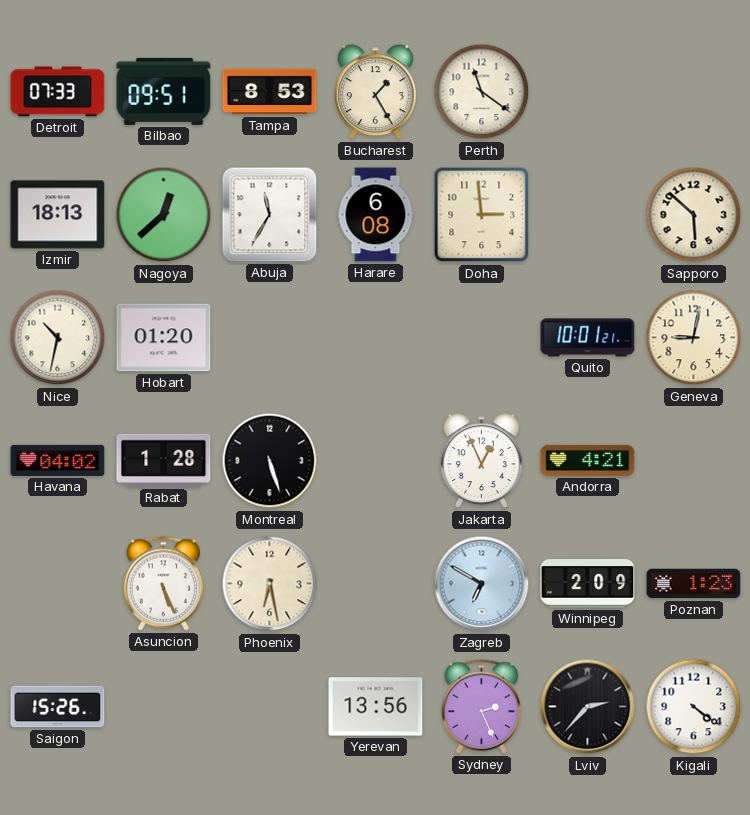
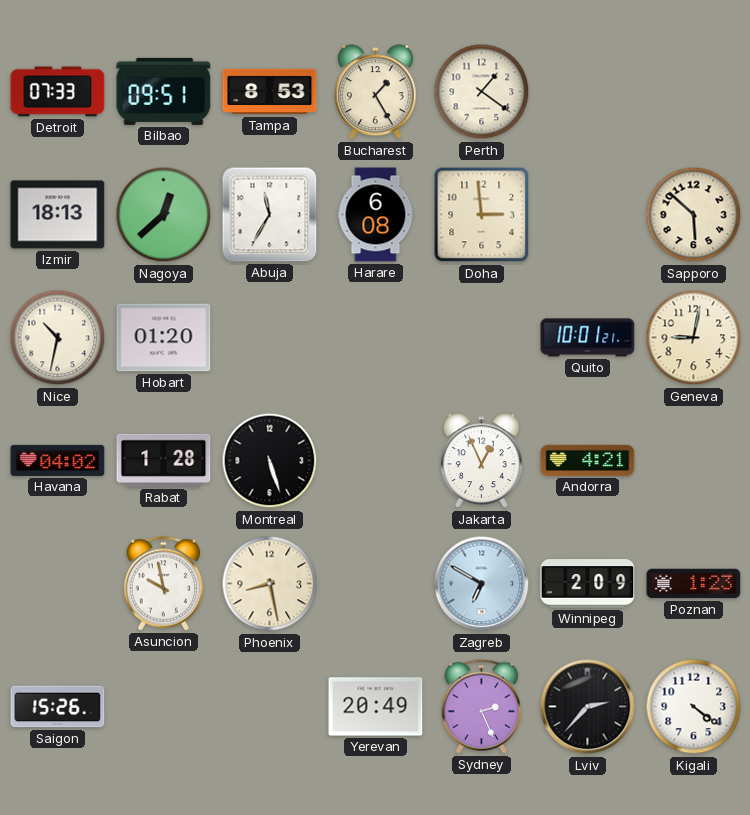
Perth: 11:21 -> 1:21
Asuncion: 5:26 -> 9:58
Phoenix: 6:28 -> 8:28
Yerevan: 13:56 -> 20:49
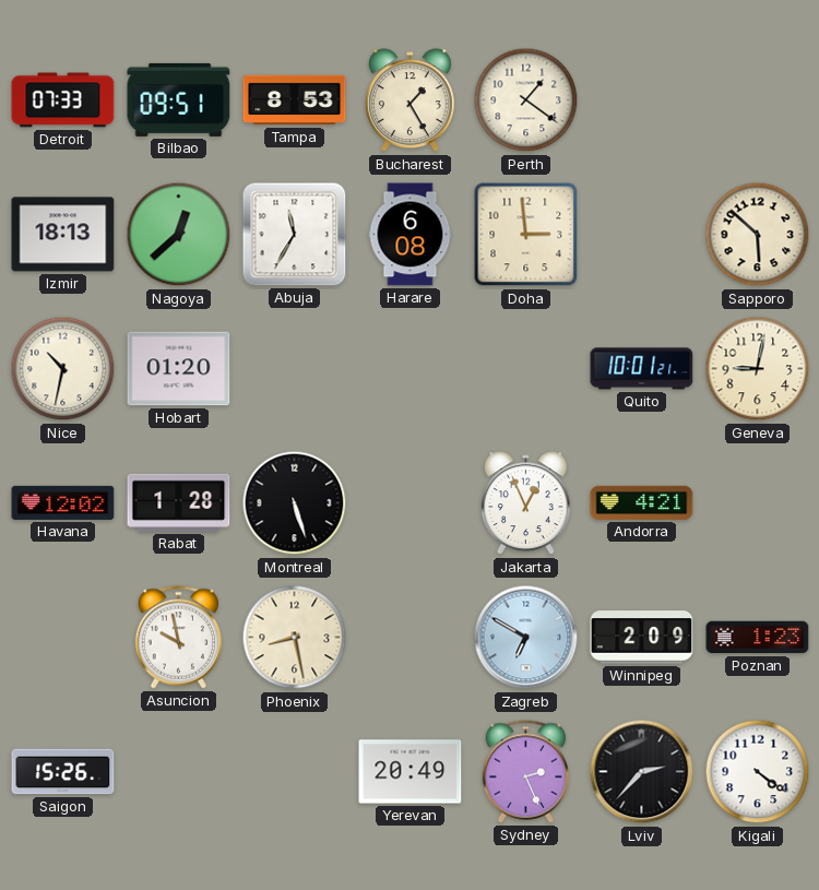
Havana: 04:02 -> 12:02
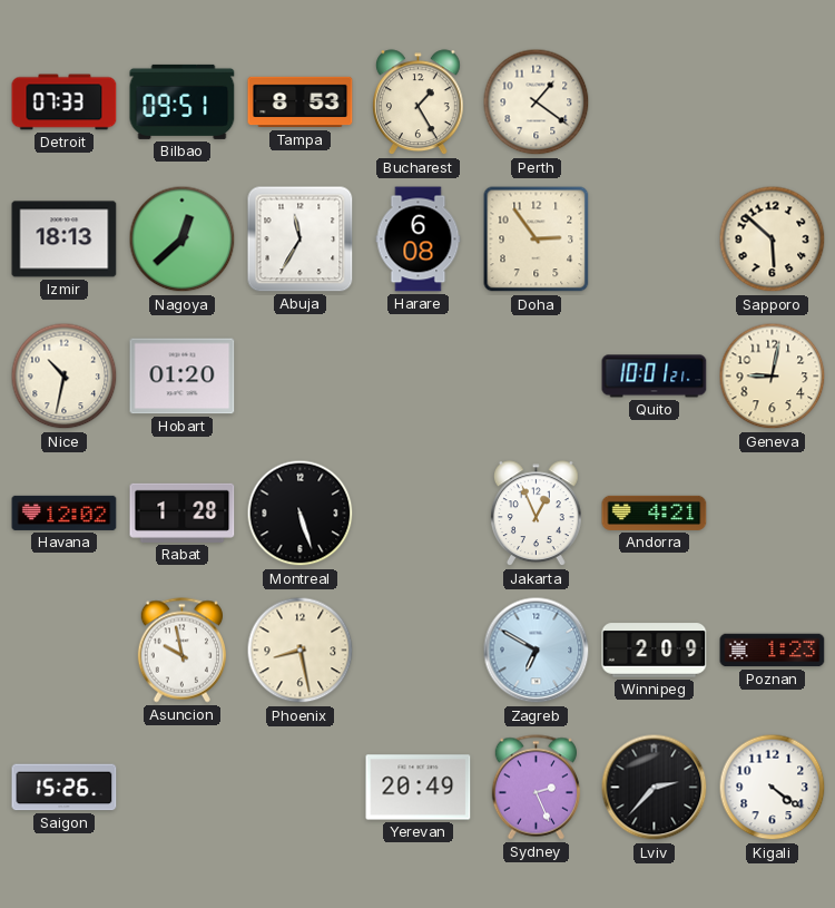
Doha: 2:59 -> 2:54
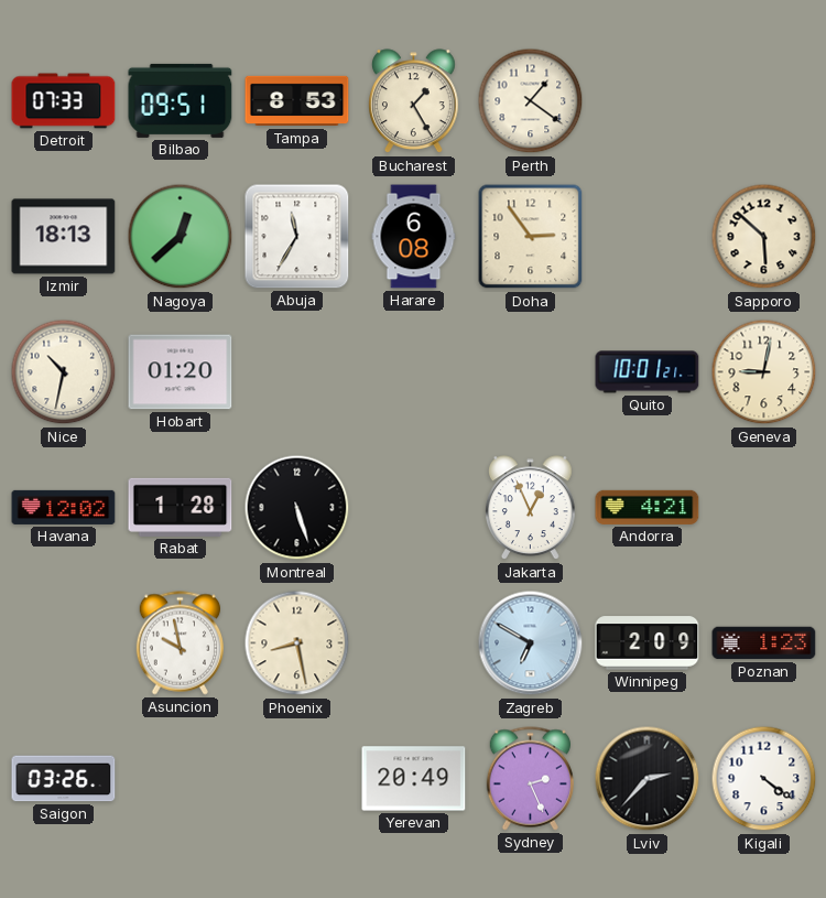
Saigon: 15:26 -> 03:26
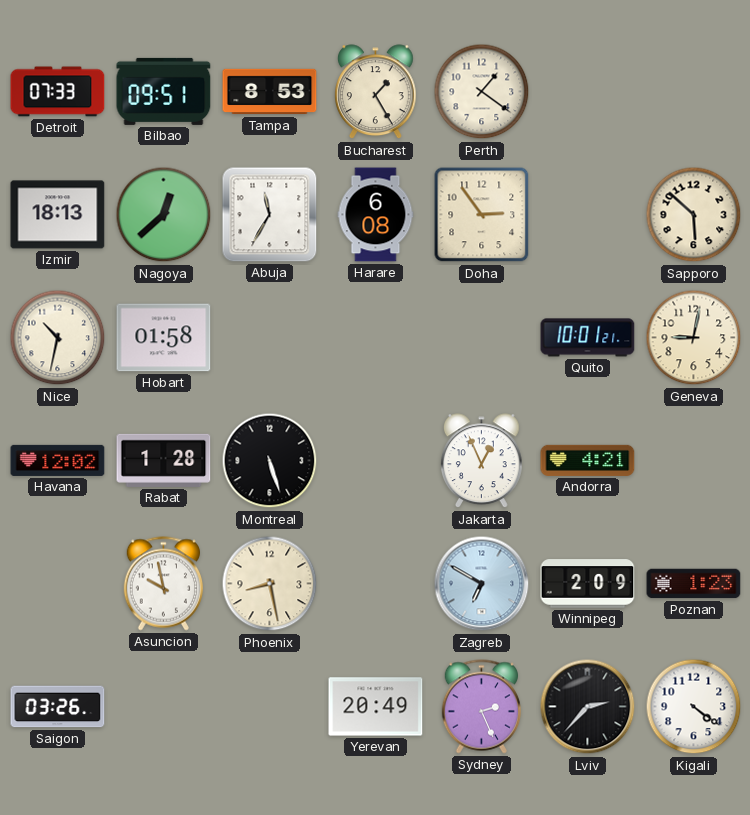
Hobart: 01:20 -> 01:58
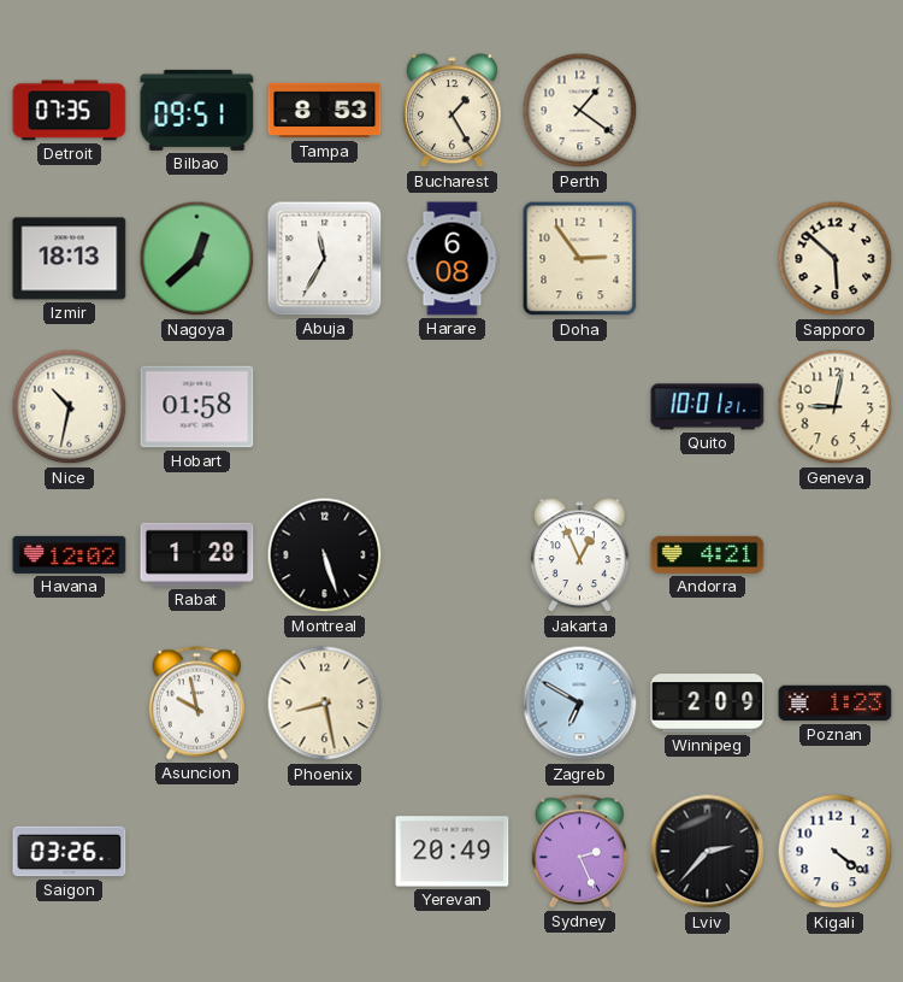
Detroit: 07:33 -> 07:35
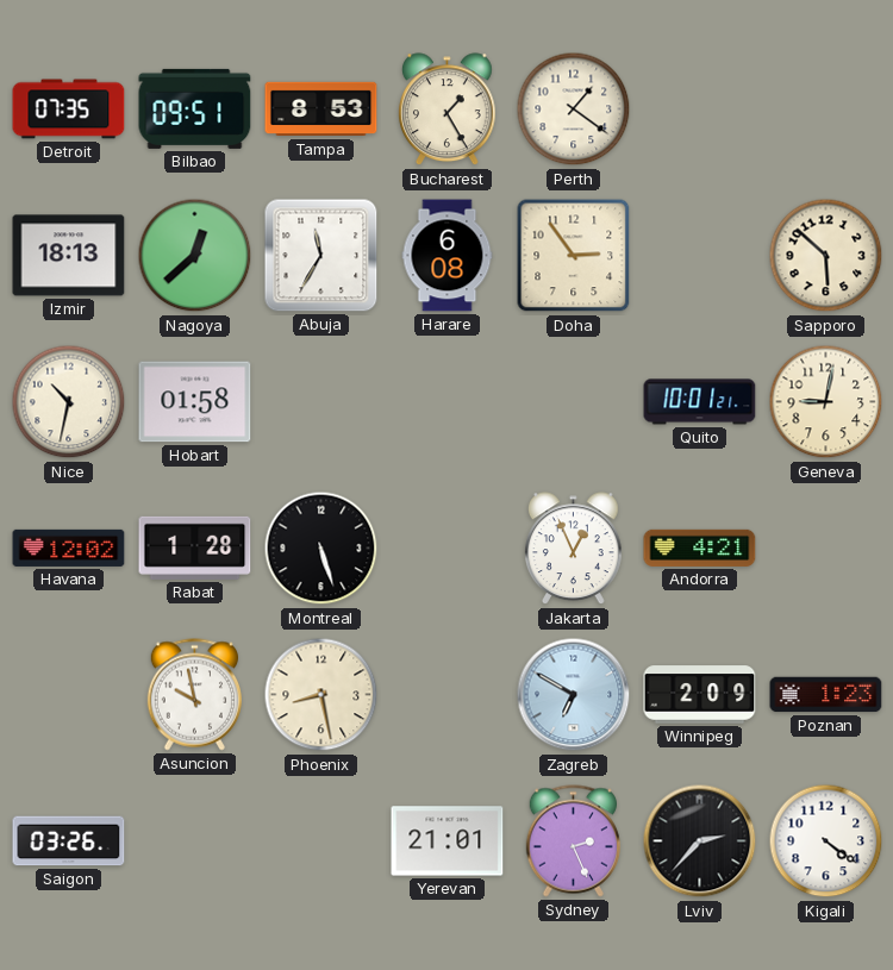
Yerevan: 20:49 -> 21:01
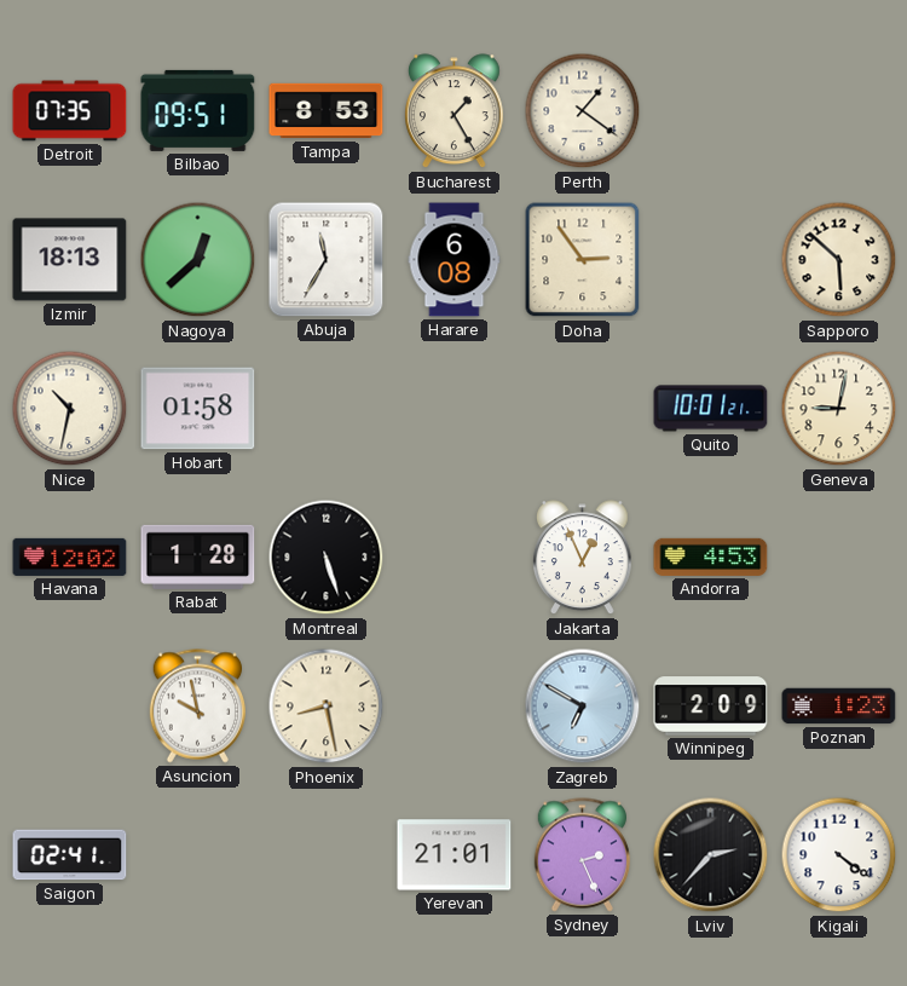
Andorra: 4:21 -> 4:53
Saigon: 03:26 -> 02:41
